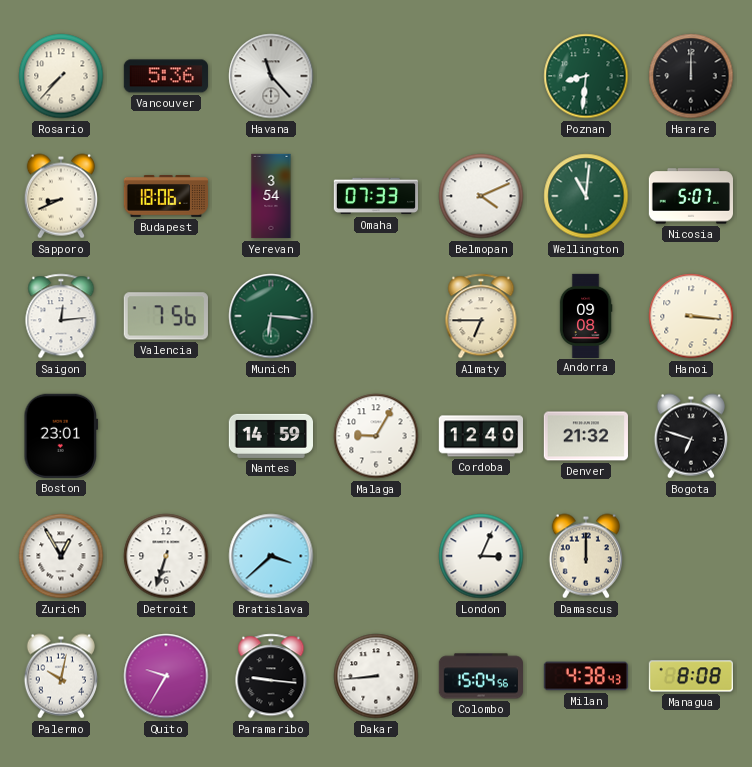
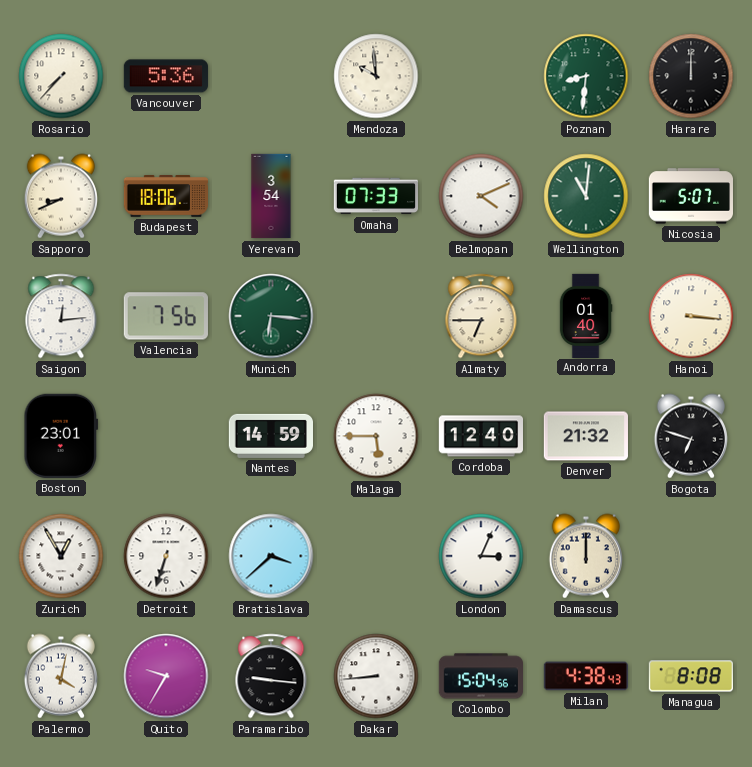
Havana: 11:23 -> none
Mendoza: none -> 9:59
Andorra: 09:08 -> 01:40
Malaga: 9:05 -> 5:45
Palermo: 10:02 -> 4:02
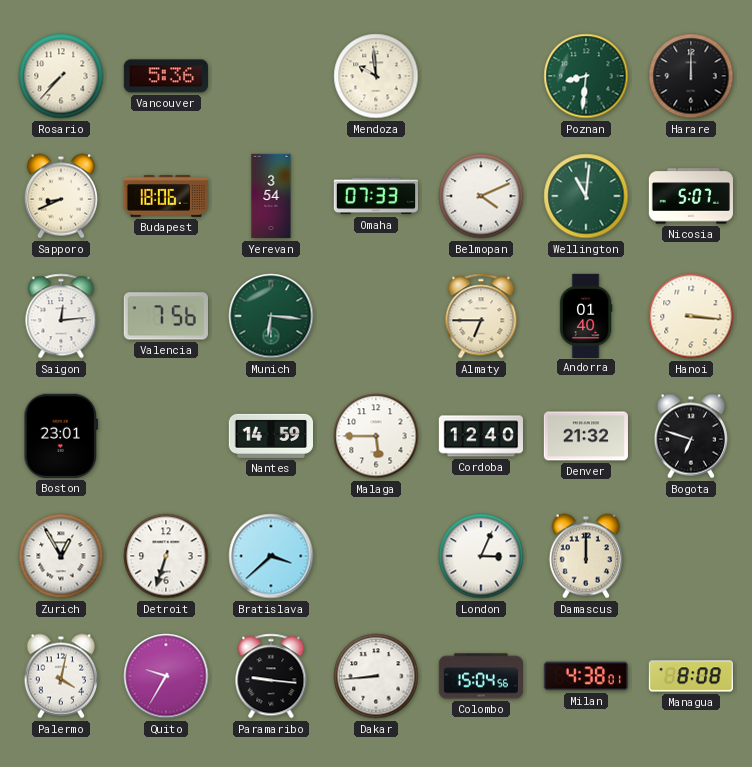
Milan: 4:38:43 -> 4:38:01
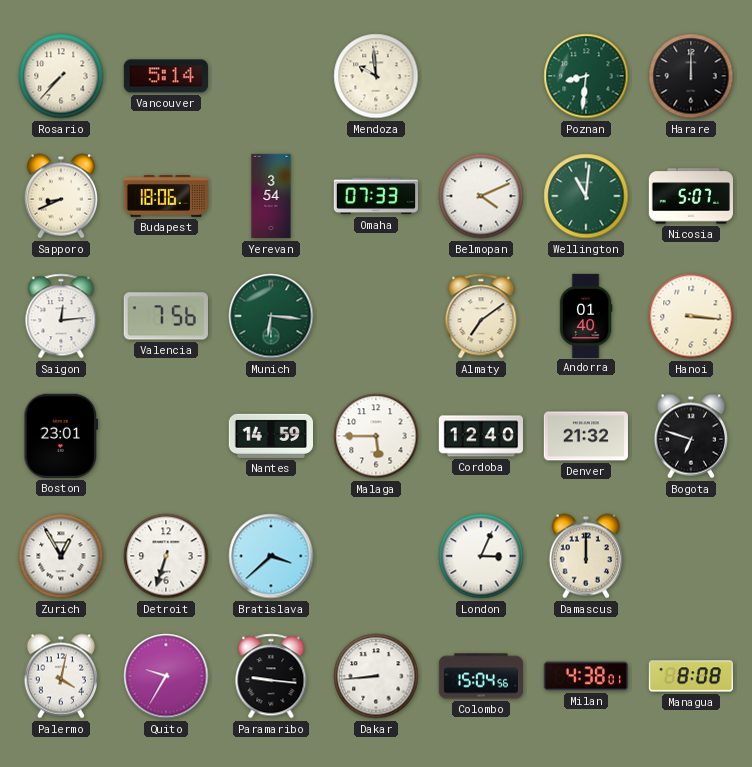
Vancouver: 5:36 -> 5:14
Almaty: 6:45 -> 7:09
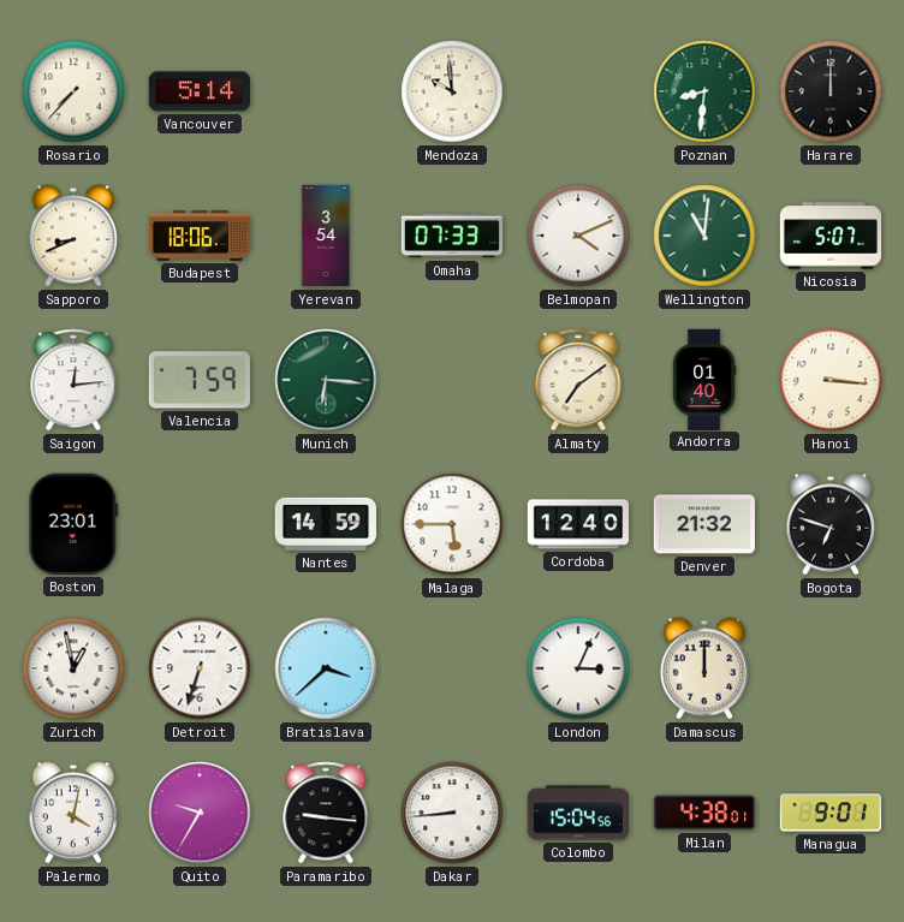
Valencia: 7:56 -> 7:59
Zurich: 12:55 -> 12:58
Managua: 8:08 -> 9:01
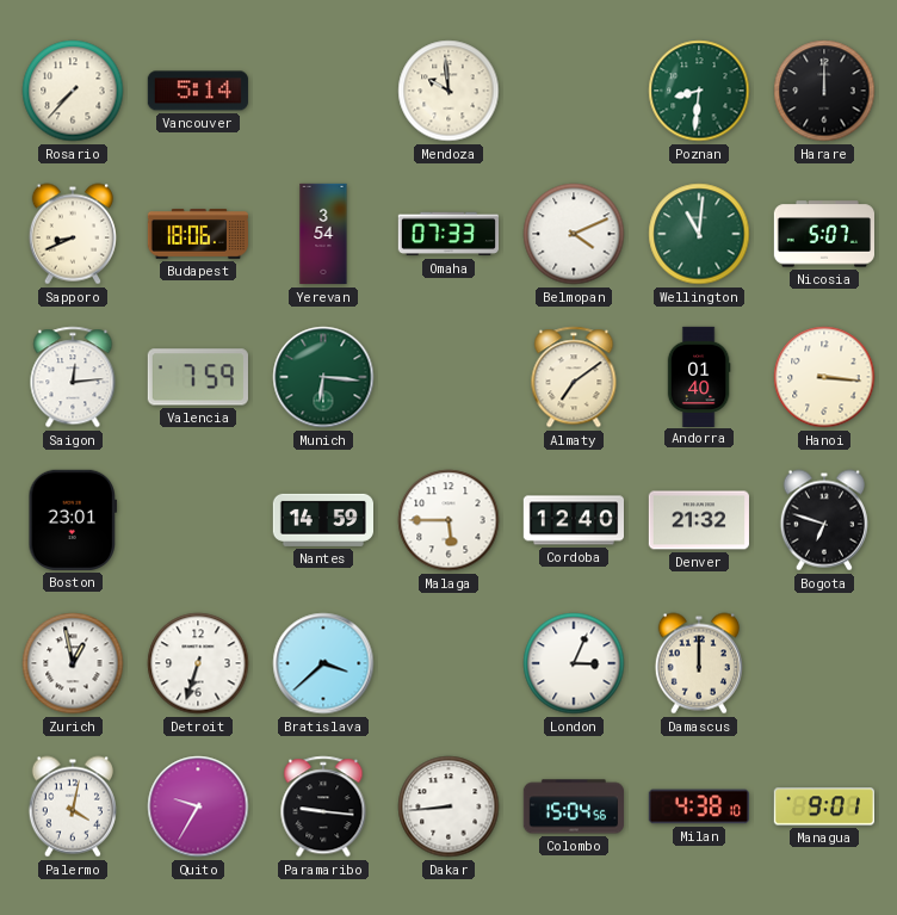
Milan: 4:38:01 -> 4:38:10
